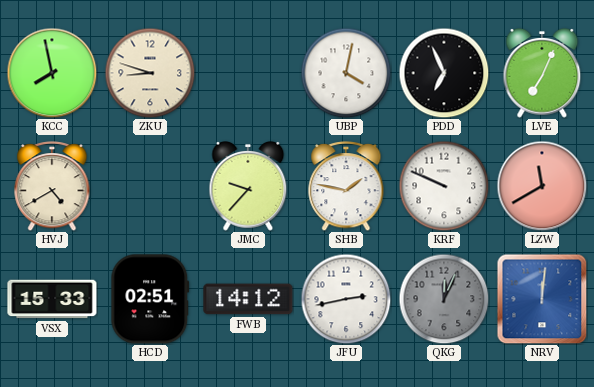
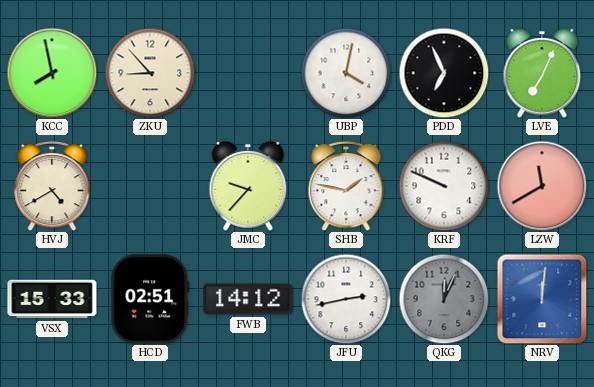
ZKU: 8:48 -> 8:53
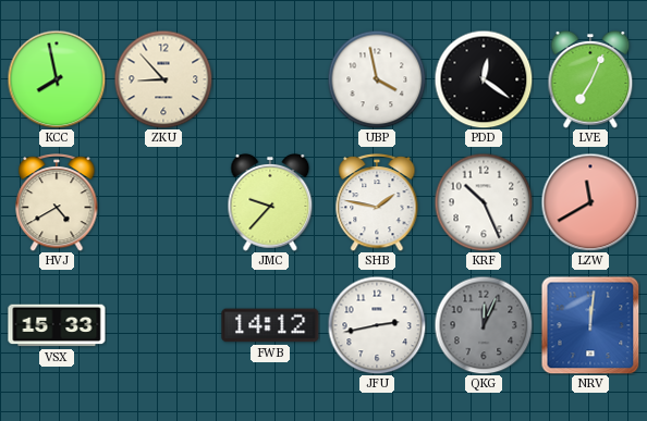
UBP: 4:02 -> 3:58
PDD: 6:56 -> 12:21
KRF: 9:49 -> 10:26
HCD: 02:51 -> none
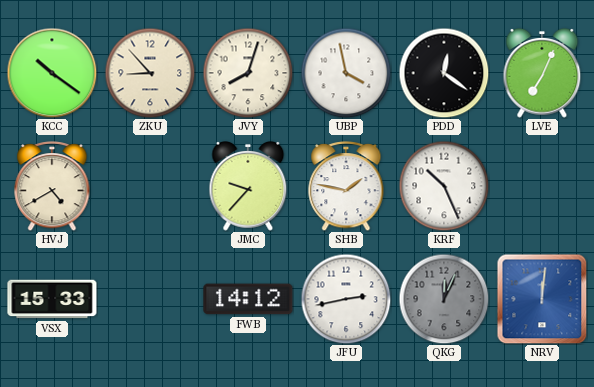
KCC: 7:58 -> 10:21
JVY: none -> 8:03
LZW: 11:40 -> none
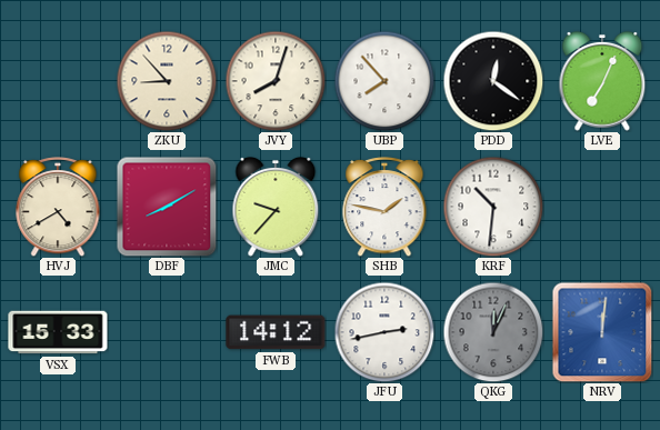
KCC: 10:21 -> none
UBP: 3:58 -> 7:53
DBF: none -> 8:10
KRF: 10:26 -> 10:31
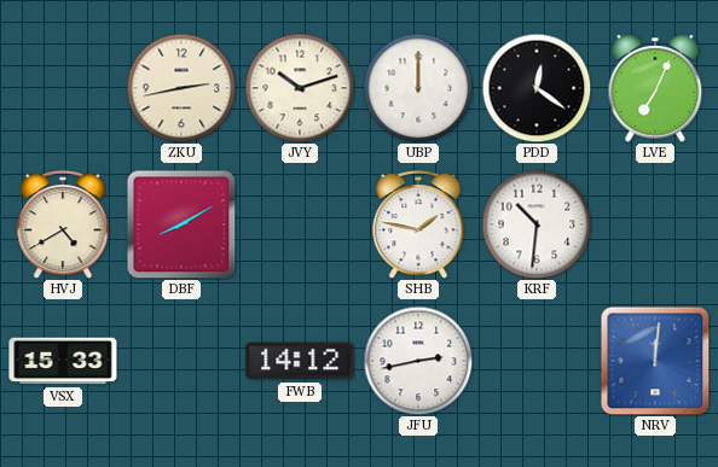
ZKU: 8:53 -> 2:43
JVY: 8:03 -> 10:12
UBP: 7:53 -> 12:00
JMC: 9:37 -> none
QKG: 12:04 -> none
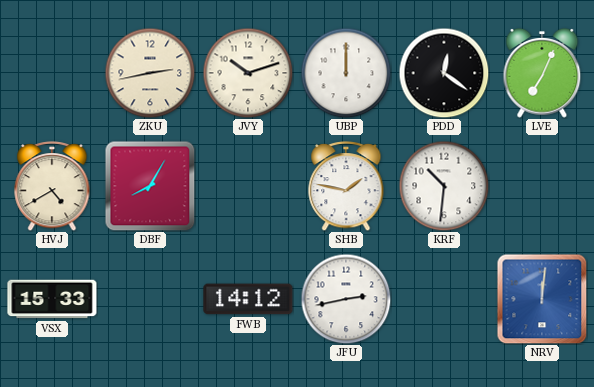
DBF: 8:10 -> 8:05
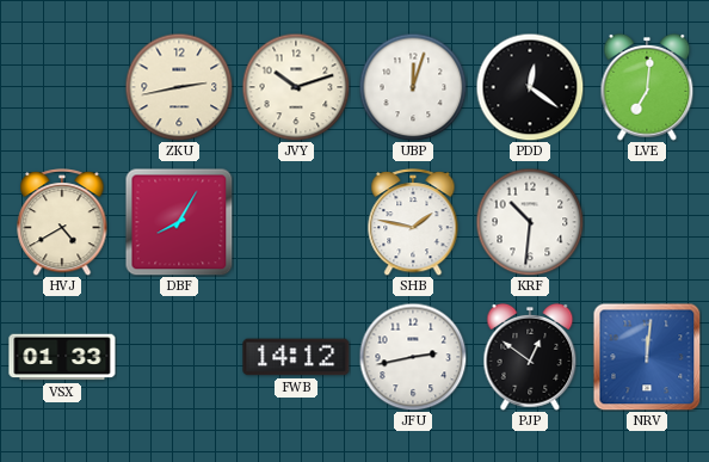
UBP: 12:00 -> 12:03
LVE: 7:04 -> 7:01
VSX: 15:33 -> 01:33
PJP: none -> 12:51
